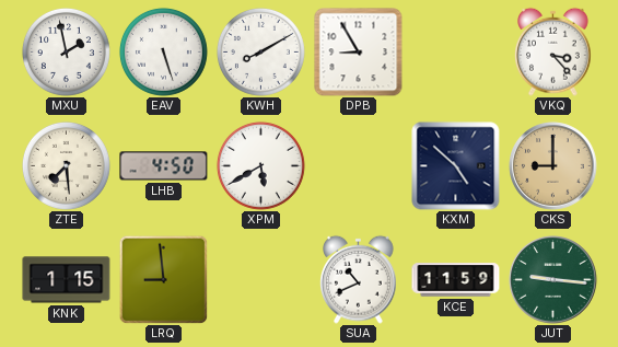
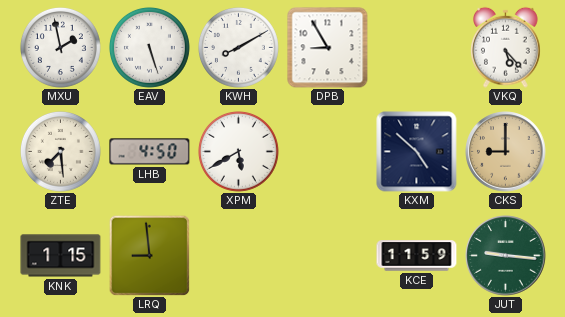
VKQ: 3:23 -> 5:23
SUA: 10:41 -> none
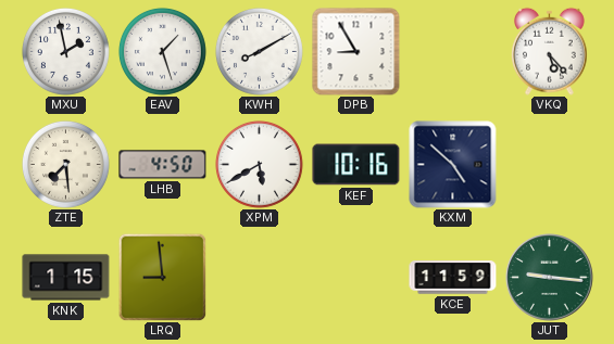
EAV: 5:27 -> 1:27
KEF: none -> 10:16
CKS: 9:00 -> none
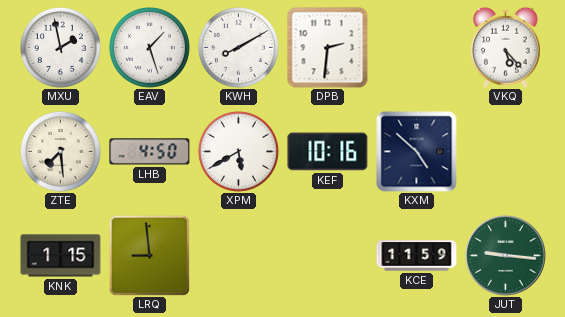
DPB: 8:55 -> 2:31
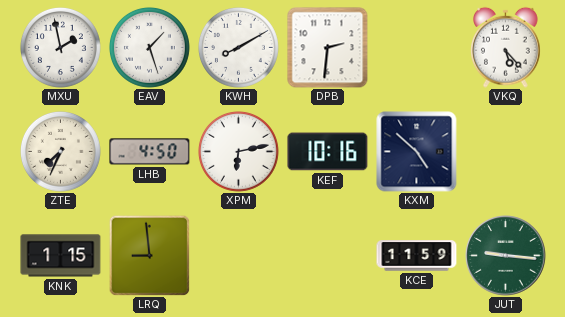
ZTE: 7:29 -> 7:34
XPM: 5:40 -> 6:13
